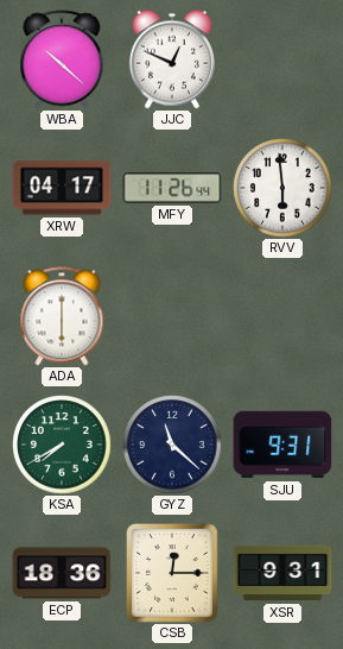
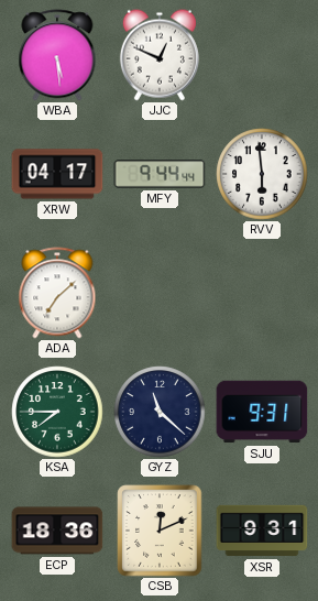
WBA: 10:22 -> 5:29
MFY: 11:26 -> 9:44
ADA: 6:00 -> 7:08
KSA: 7:40 -> 7:45
CSB: 12:15 -> 12:11
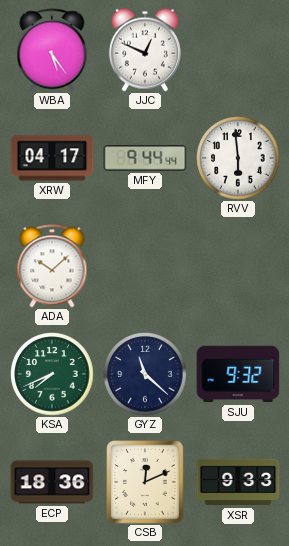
WBA: 5:29 -> 5:24
ADA: 7:08 -> 10:08
KSA: 7:45 -> 7:41
SJU: 9:31 -> 9:32
XSR: 9:31 -> 9:33
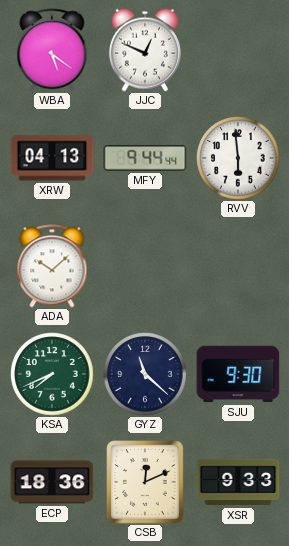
WBA: 5:24 -> 5:21
XRW: 04:17 -> 04:13
SJU: 9:32 -> 9:30
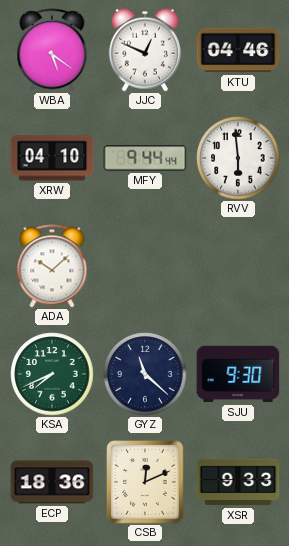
KTU: none -> 04:46
XRW: 04:13 -> 04:10
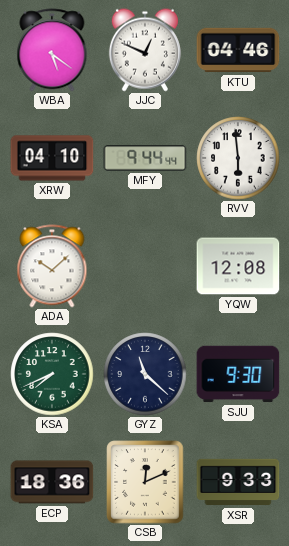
YQW: none -> 12:08
